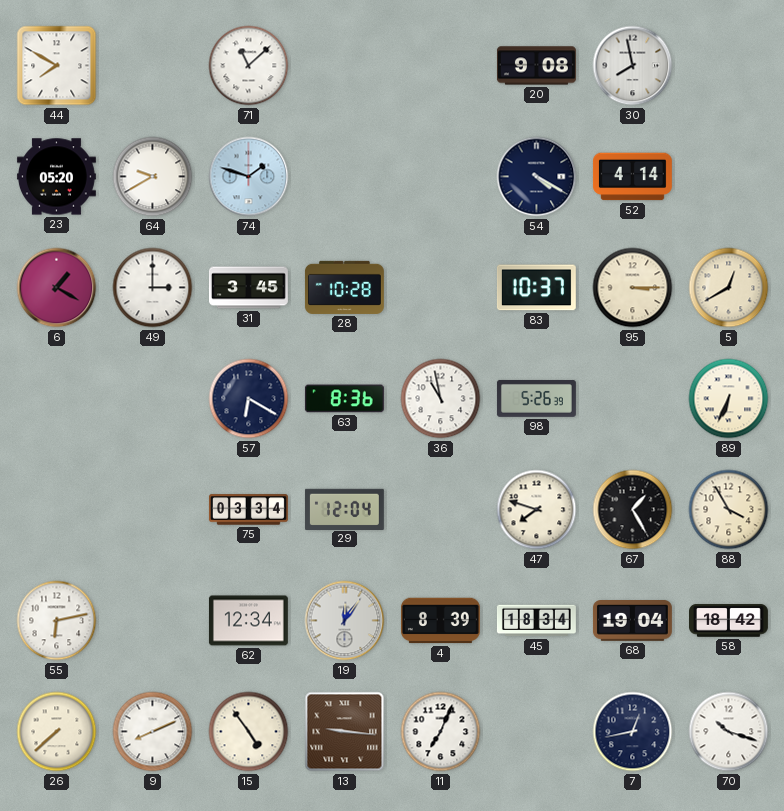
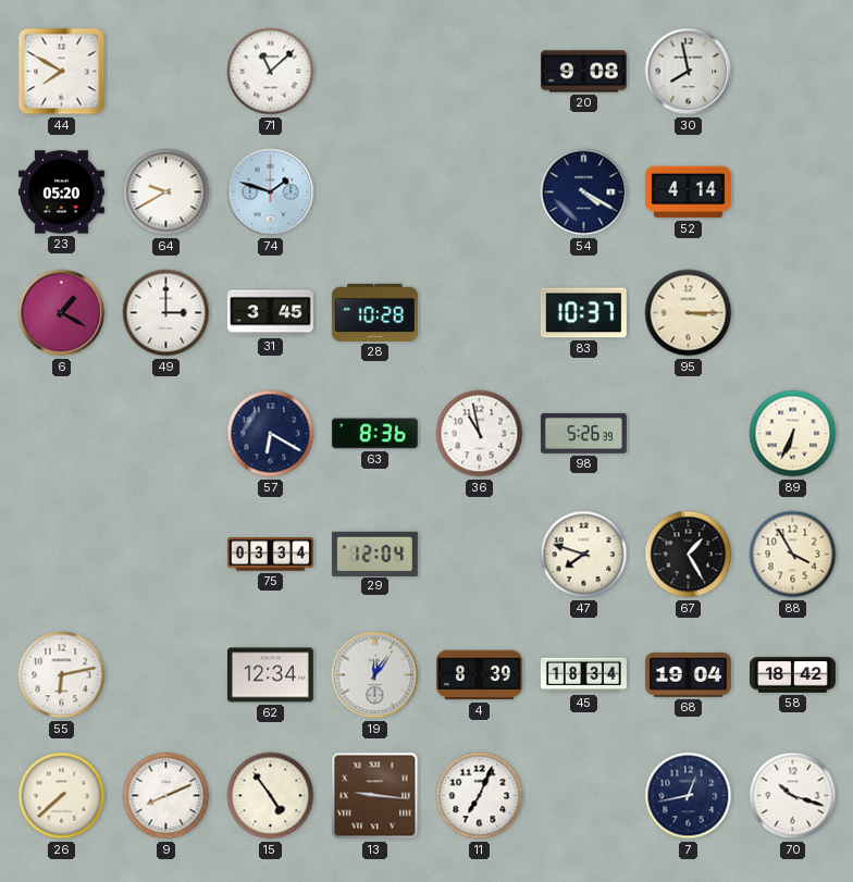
5: 12:40 -> none
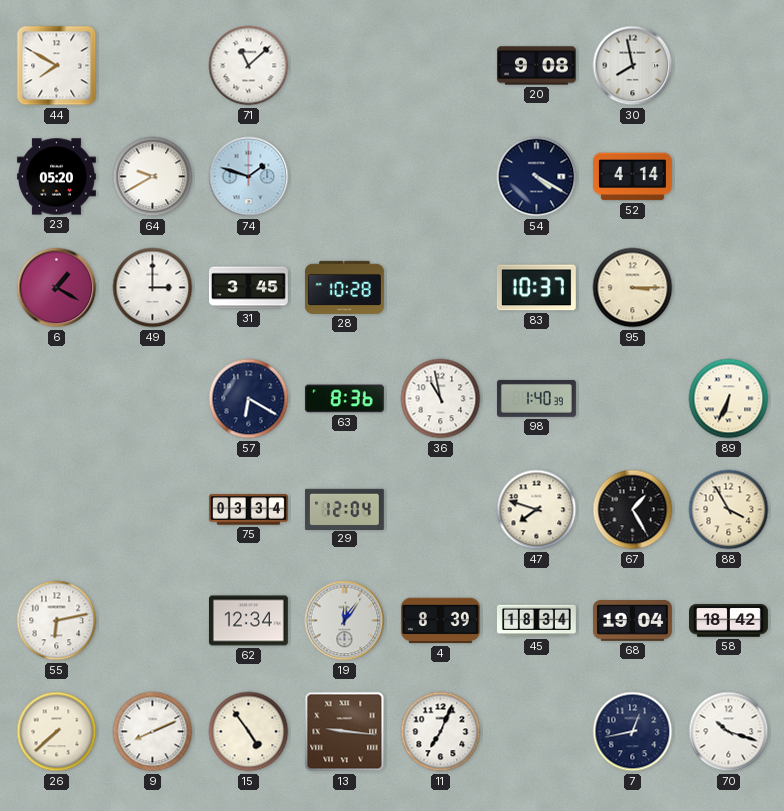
98: 5:26 -> 1:40
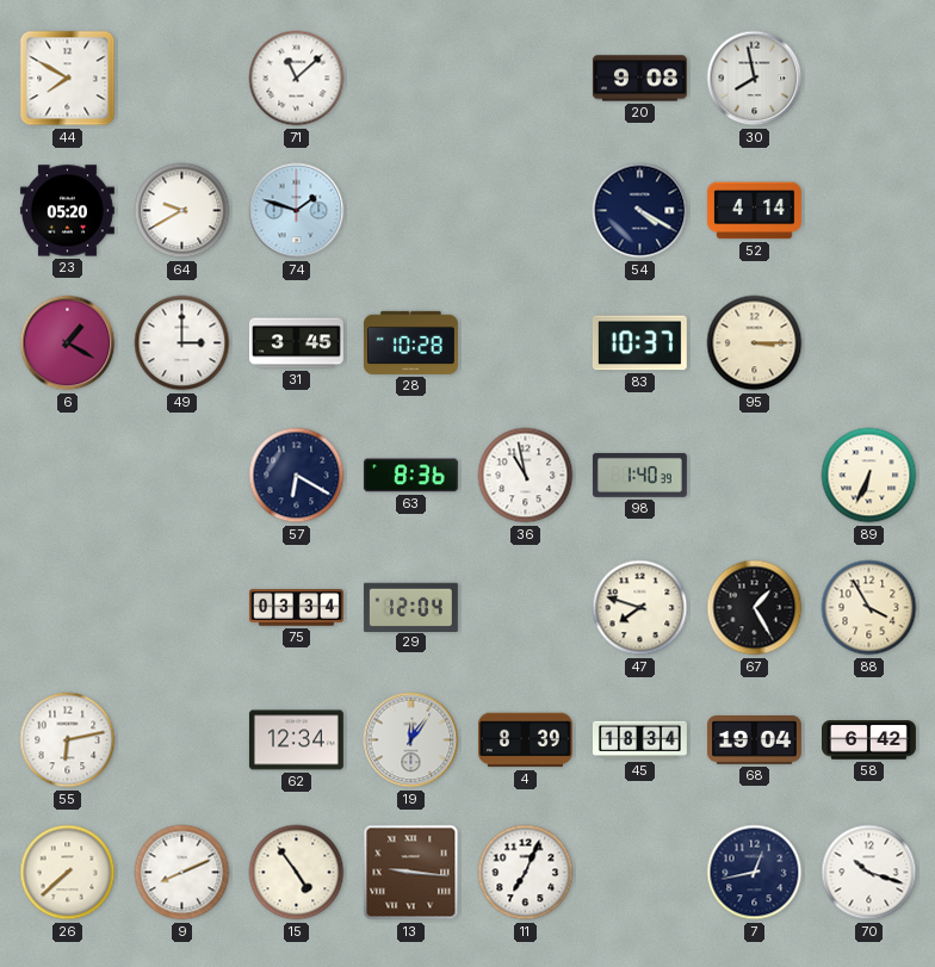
58: 18:42 -> 6:42
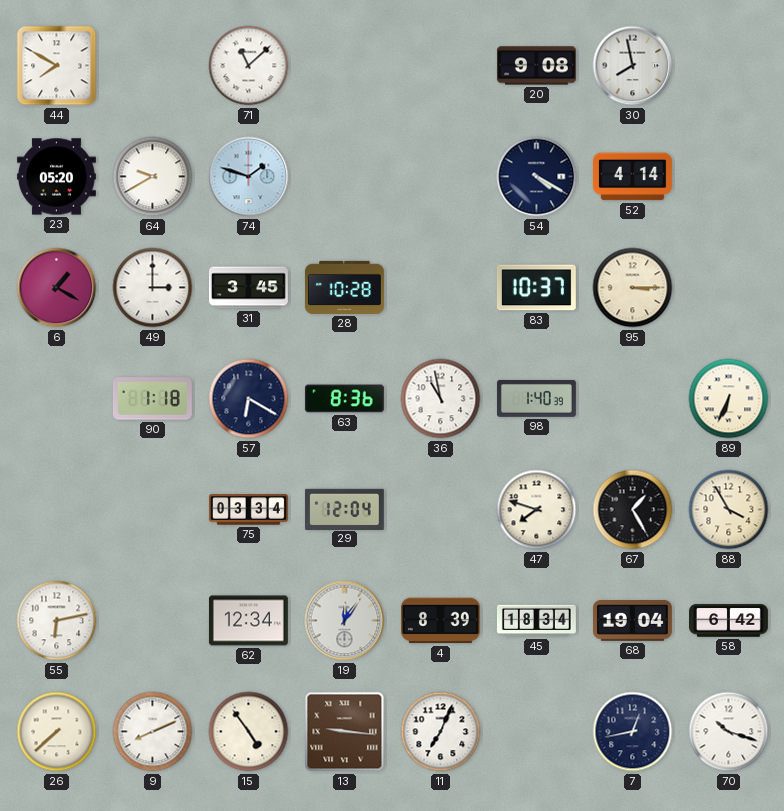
90: none -> 1:18
